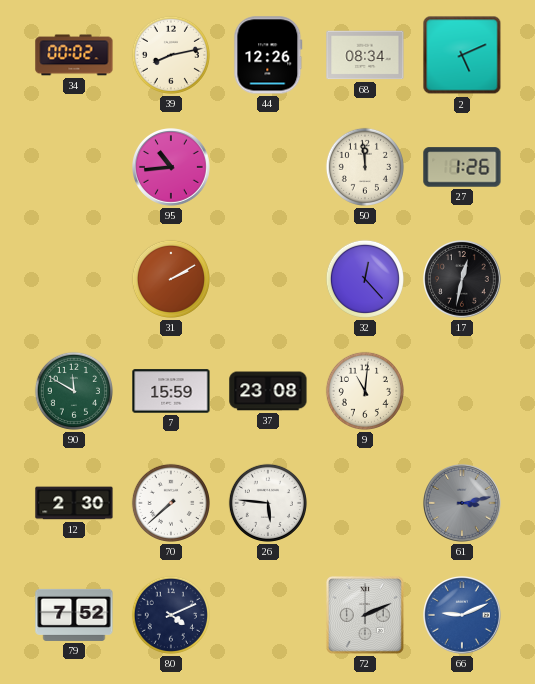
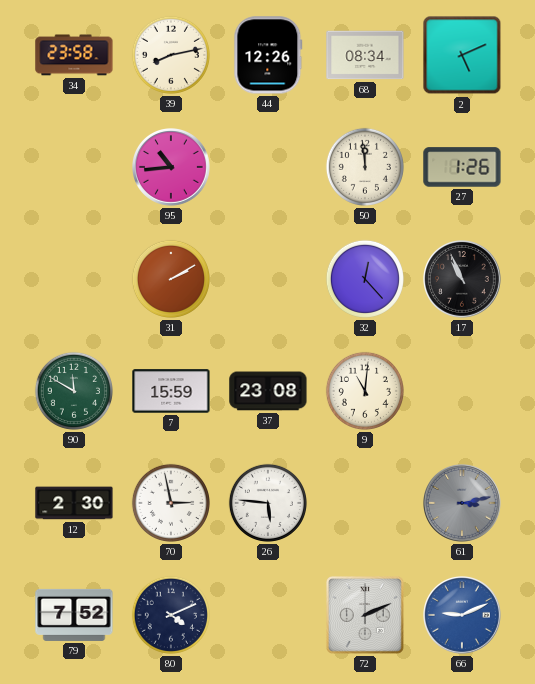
34: 00:02 -> 23:58
17: 12:32 -> 10:56
70: 7:38 -> 2:58
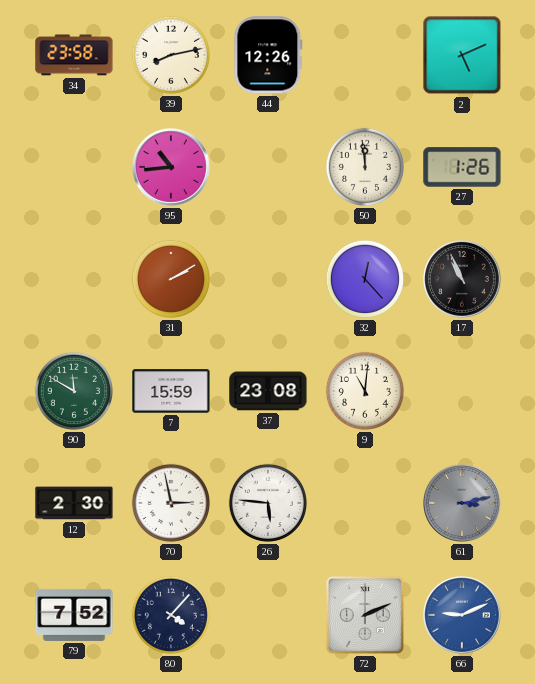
68: 08:34 -> none
80: 4:11 -> 4:07
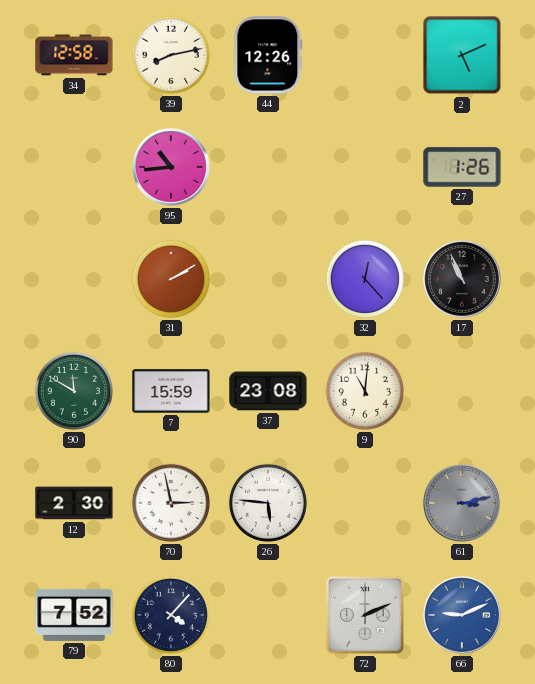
34: 23:58 -> 12:58
50: 11:59 -> none
